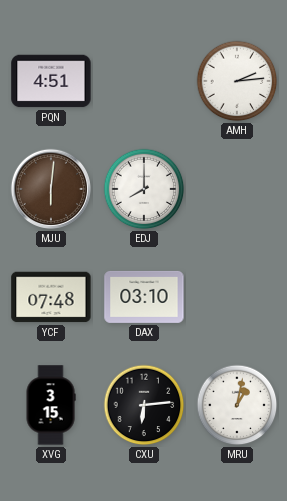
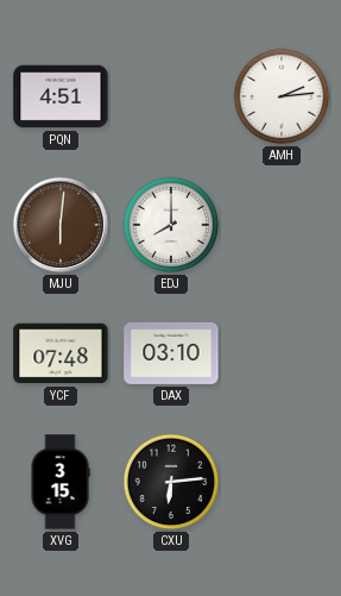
MRU: 1:02 -> none
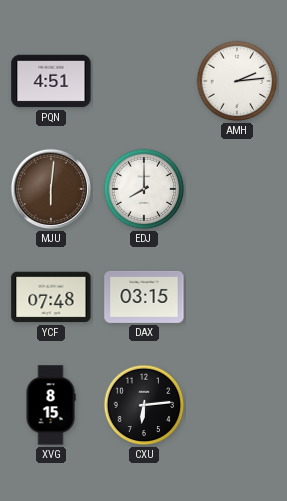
DAX: 03:10 -> 03:15
XVG: 3:15 -> 8:15
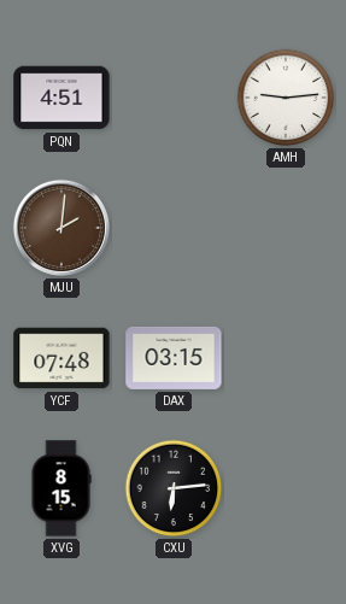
AMH: 2:14 -> 9:14
MJU: 6:01 -> 2:01
EDJ: 8:00 -> none
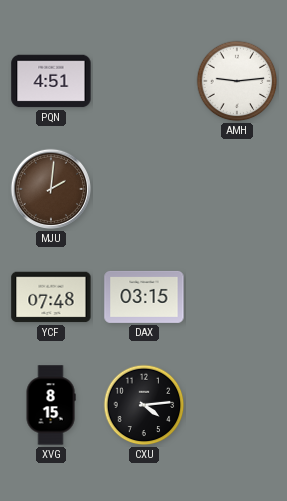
CXU: 6:14 -> 4:14
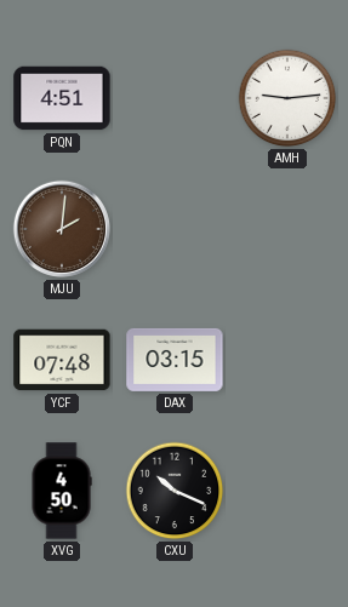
XVG: 8:15 -> 4:50
CXU: 4:14 -> 10:19
